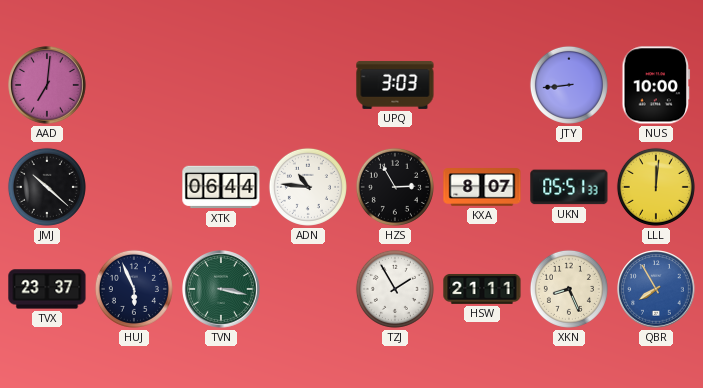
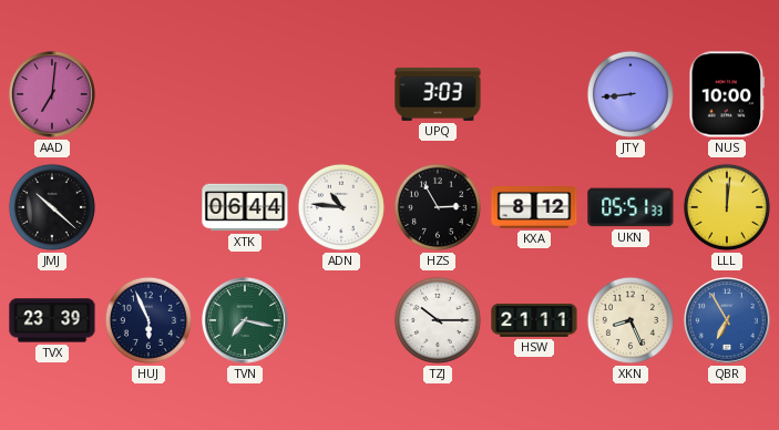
KXA: 8:07 -> 8:12
TVX: 23:37 -> 23:39
TVN: 3:17 -> 7:17
TZJ: 1:55 -> 10:15
QBR: 7:55 -> 6:55
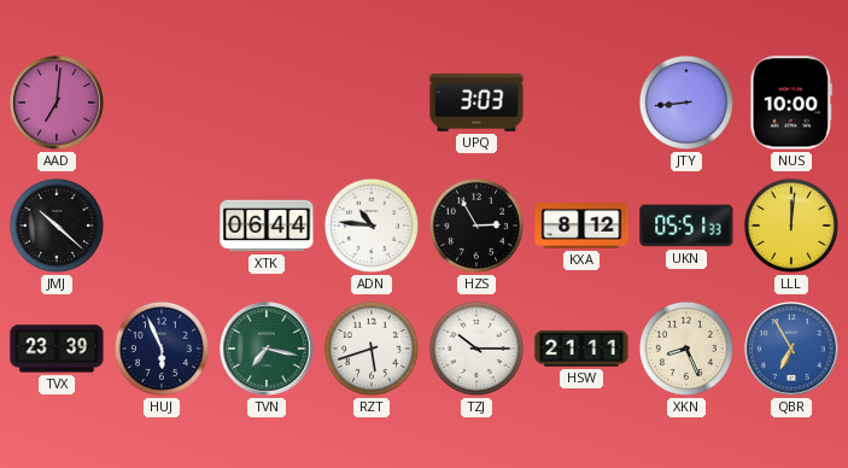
RZT: none -> 5:42
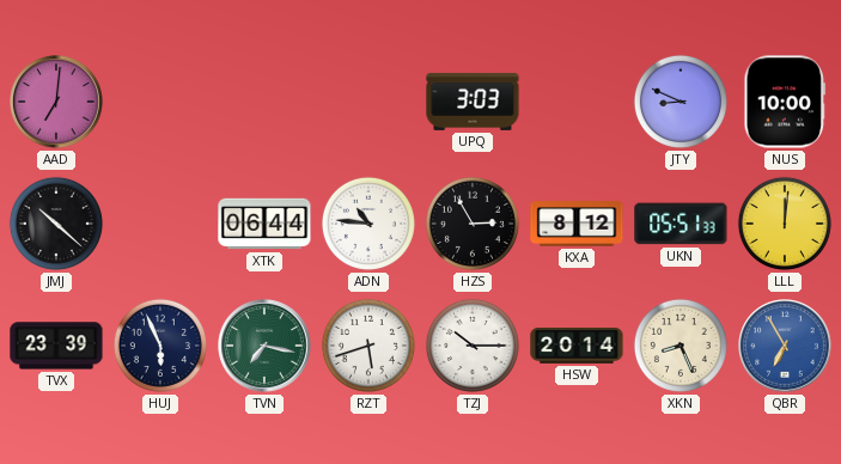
JTY: 8:44 -> 8:49
HSW: 21:11 -> 20:14
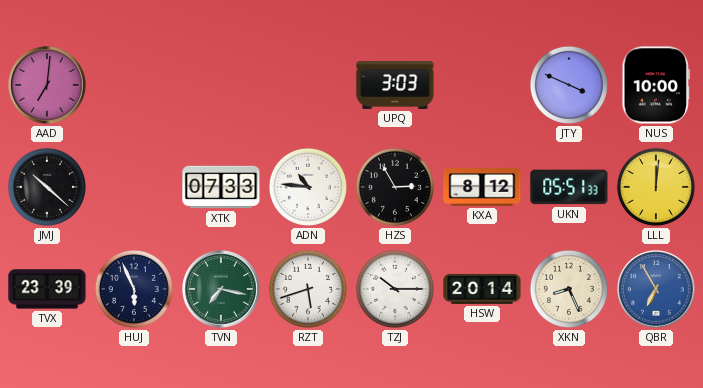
JTY: 8:49 -> 3:49
XTK: 06:44 -> 07:33
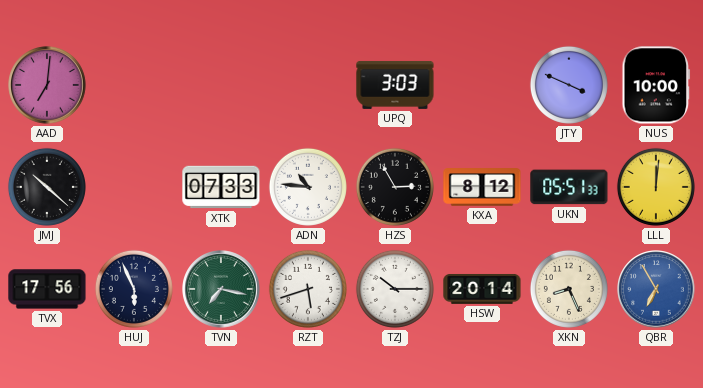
TVX: 23:39 -> 17:56
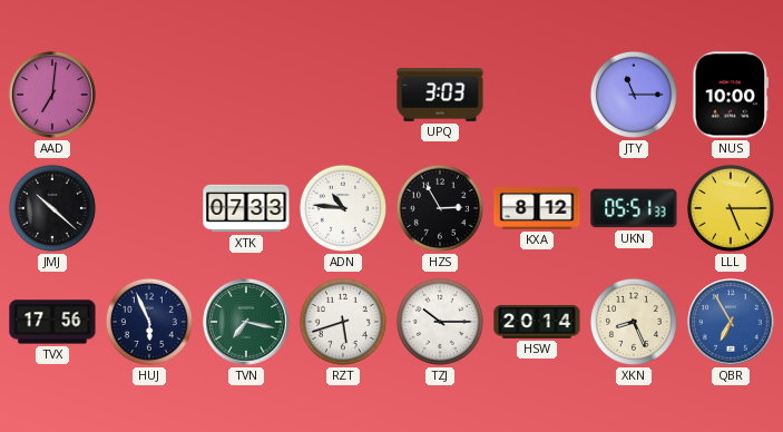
JTY: 3:49 -> 11:15
LLL: 12:01 -> 5:15
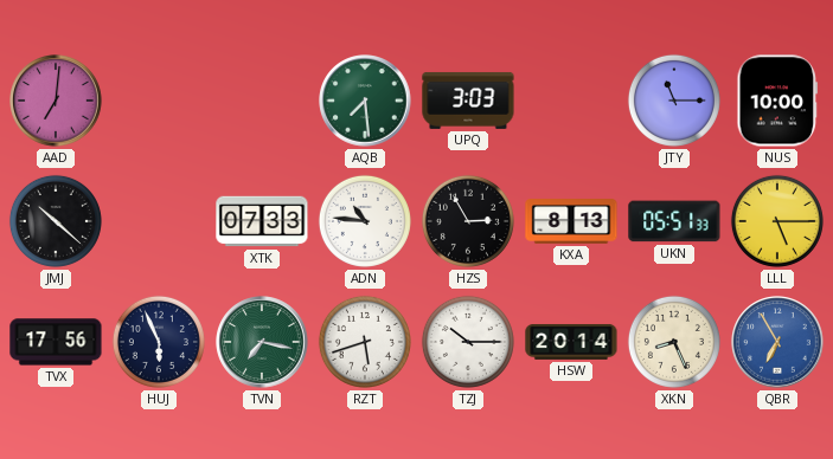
AQB: none -> 7:29
KXA: 8:12 -> 8:13
